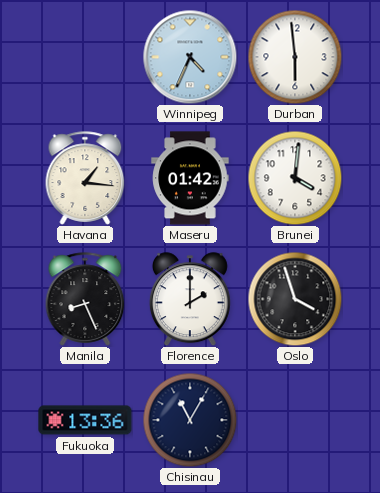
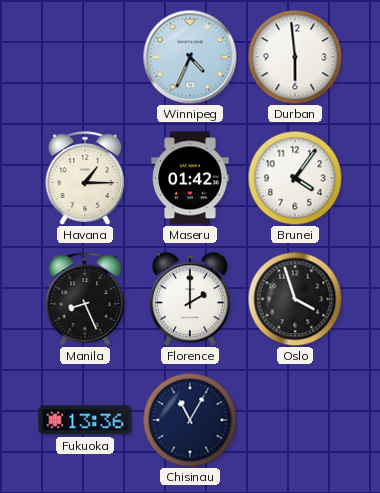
Havana: 1:16 -> 1:15
Brunei: 4:01 -> 4:06
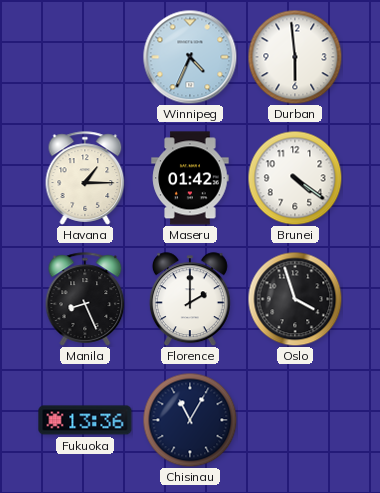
Brunei: 4:06 -> 4:21
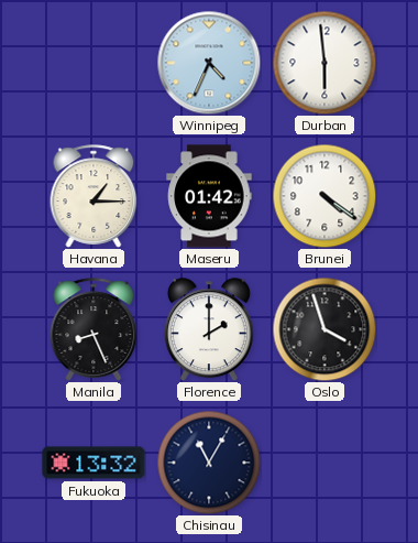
Fukuoka: 13:36 -> 13:32
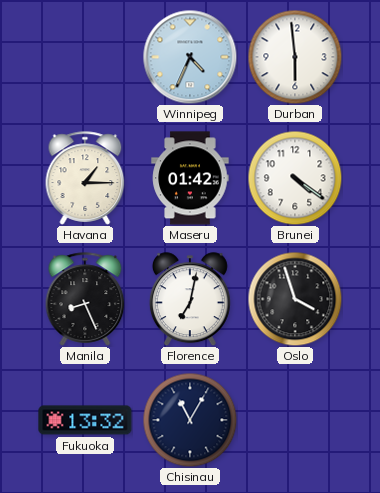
Florence: 2:00 -> 7:02
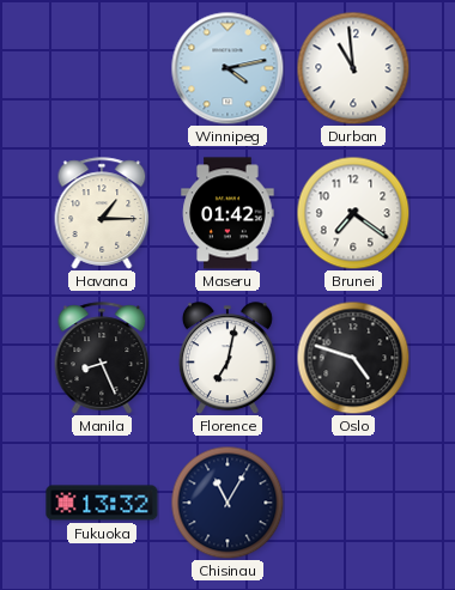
Winnipeg: 4:34 -> 4:13
Durban: 5:59 -> 10:59
Brunei: 4:21 -> 7:21
Oslo: 3:57 -> 4:48
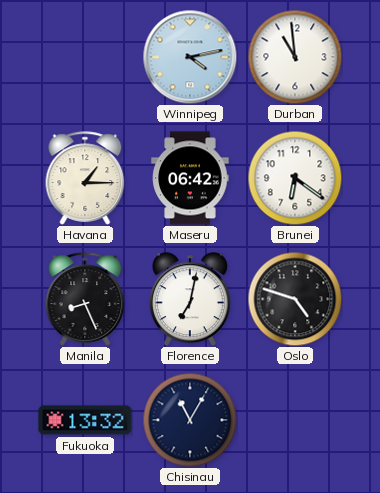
Maseru: 01:42 -> 06:42
Brunei: 7:21 -> 6:21
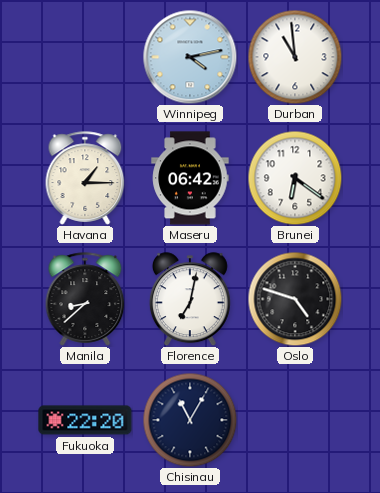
Manila: 8:26 -> 8:38
Fukuoka: 13:32 -> 22:20
